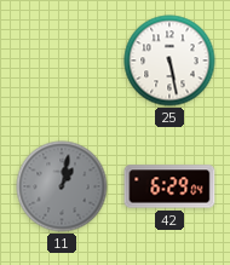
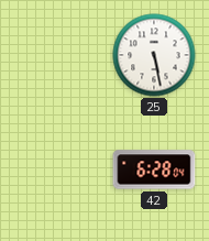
11: 1:02 -> none
42: 6:29 -> 6:28
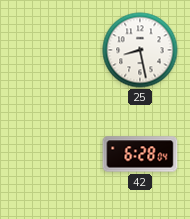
25: 5:28 -> 8:28
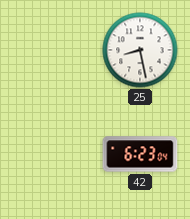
42: 6:28 -> 6:23
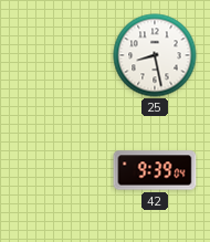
42: 6:23 -> 9:39
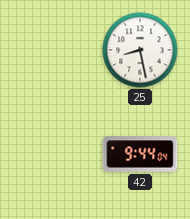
42: 9:39 -> 9:44
